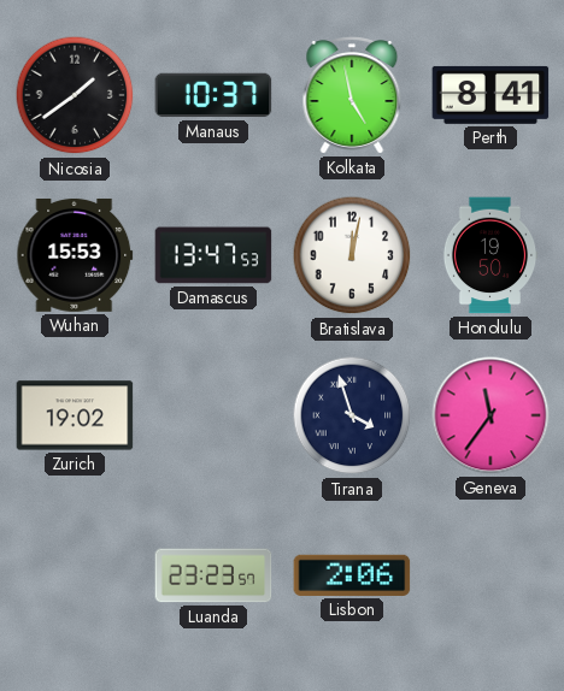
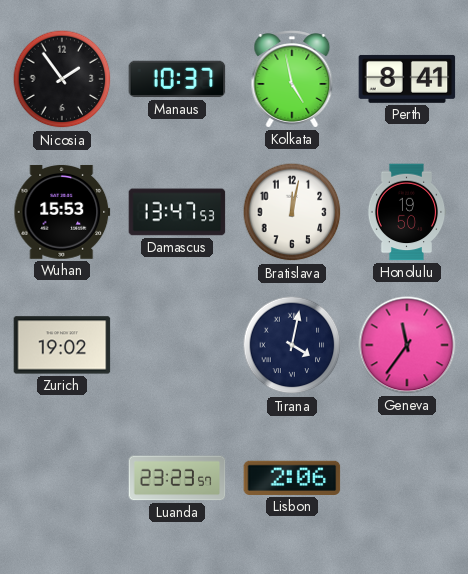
Nicosia: 1:39 -> 1:54
Tirana: 3:57 -> 4:02
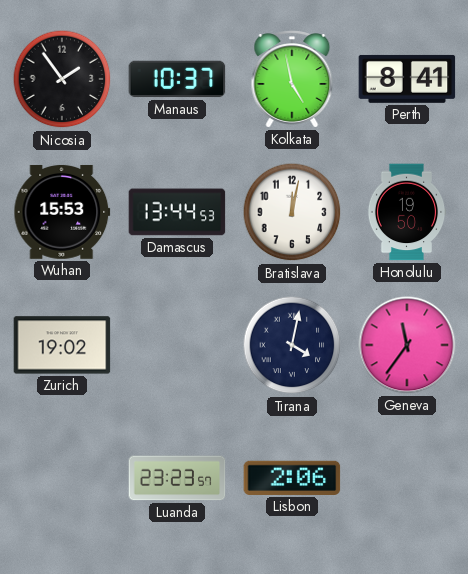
Damascus: 13:47 -> 13:44
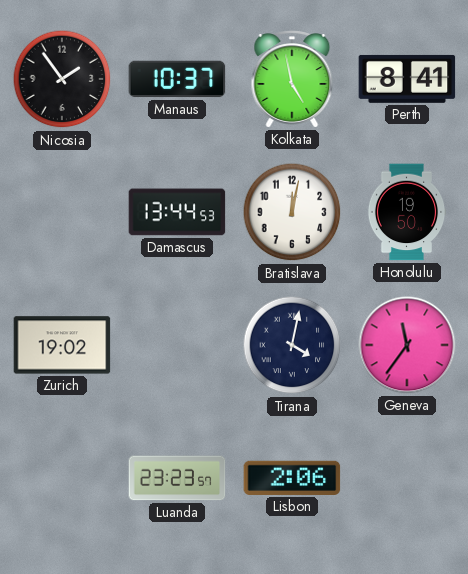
Wuhan: 15:53 -> none
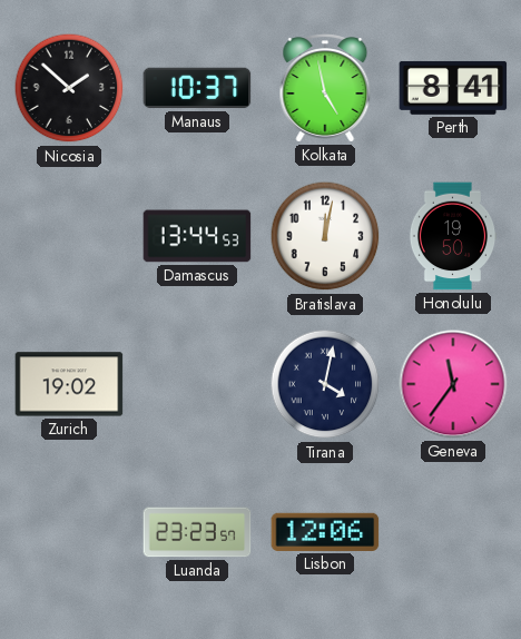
Nicosia: 1:54 -> 1:52
Lisbon: 2:06 -> 12:06
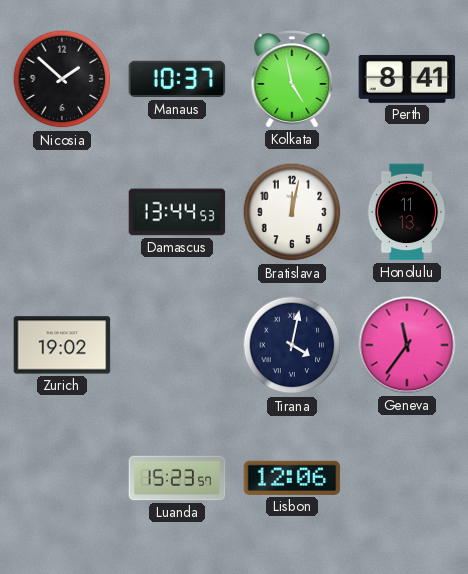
Honolulu: 19:50 -> 11:13
Luanda: 23:23 -> 15:23
